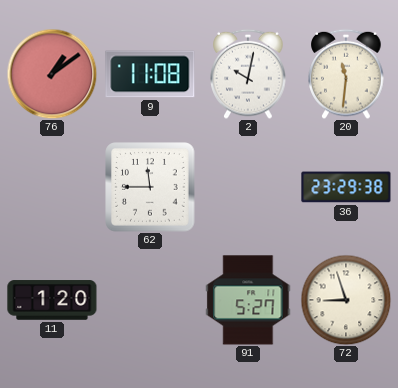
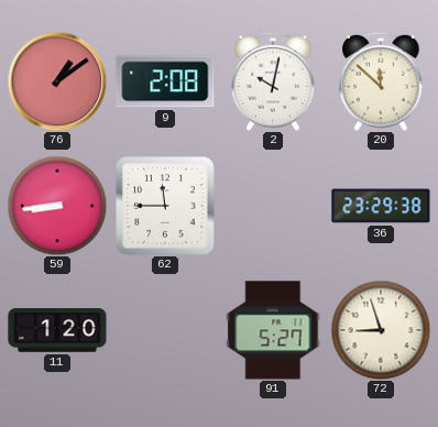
9: 11:08 -> 2:08
20: 11:31 -> 11:52
59: none -> 8:44
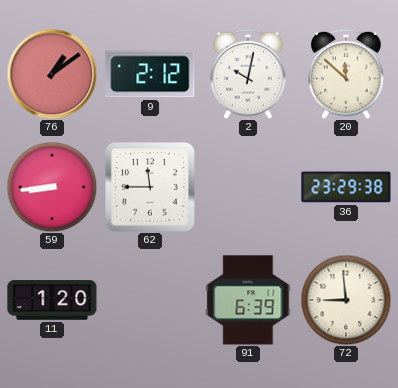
9: 2:08 -> 2:12
91: 5:27 -> 6:39
72: 8:57 -> 8:59
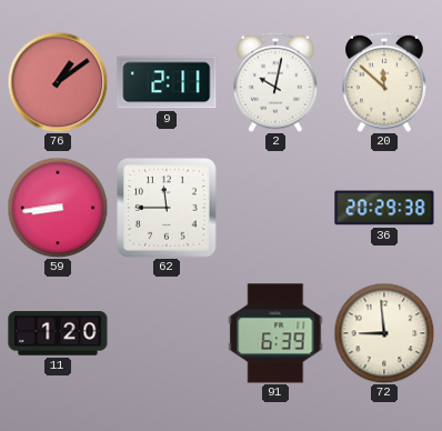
9: 2:12 -> 2:11
36: 23:29 -> 20:29
